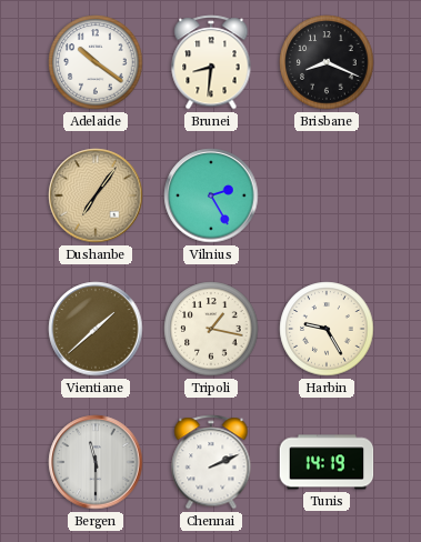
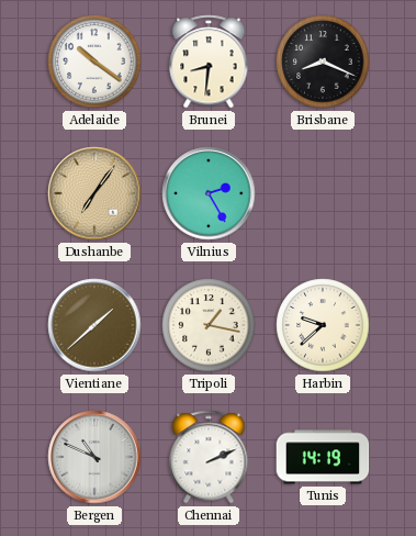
Harbin: 9:25 -> 9:38
Bergen: 11:30 -> 10:49
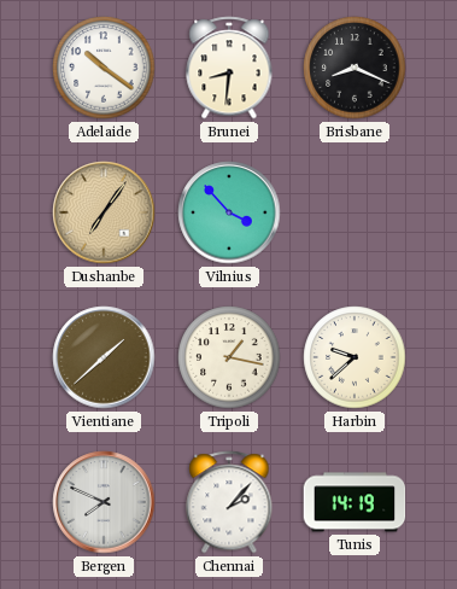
Vilnius: 2:25 -> 3:53
Bergen: 10:49 -> 7:49
Chennai: 2:11 -> 2:07
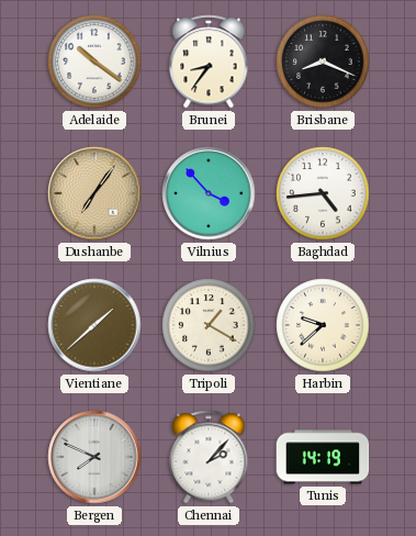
Brunei: 8:31 -> 8:36
Baghdad: none -> 4:44
Tripoli: 1:17 -> 1:20
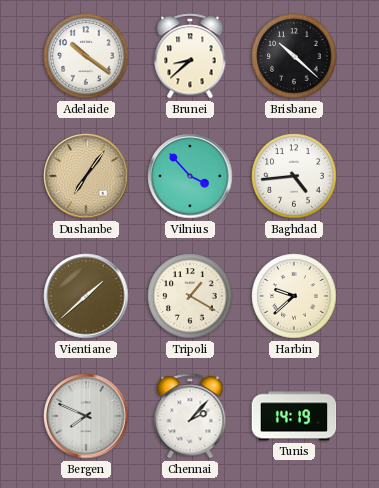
Brunei: 8:36 -> 8:38
Brisbane: 8:19 -> 10:22
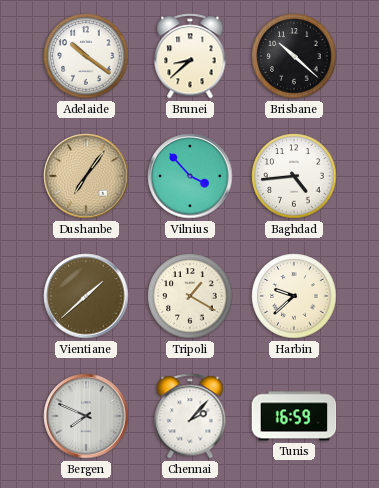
Tunis: 14:19 -> 16:59
